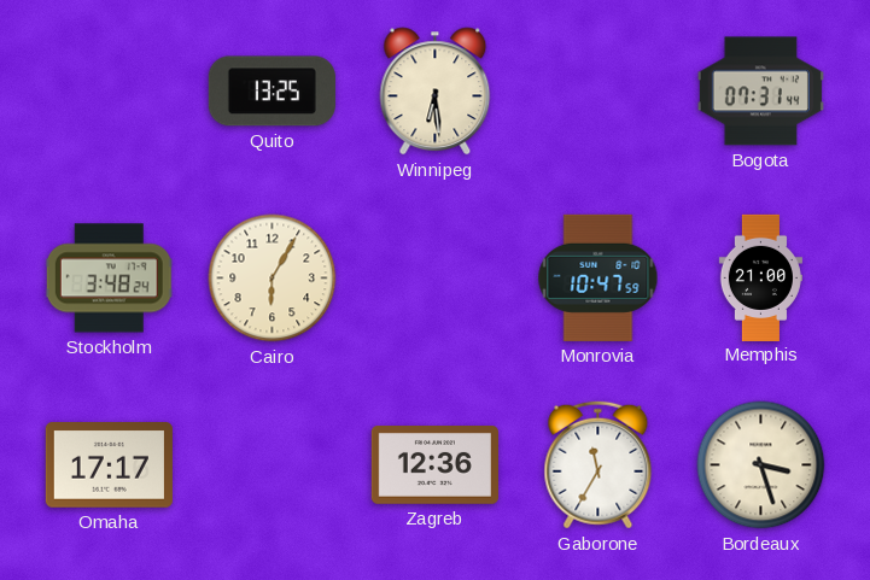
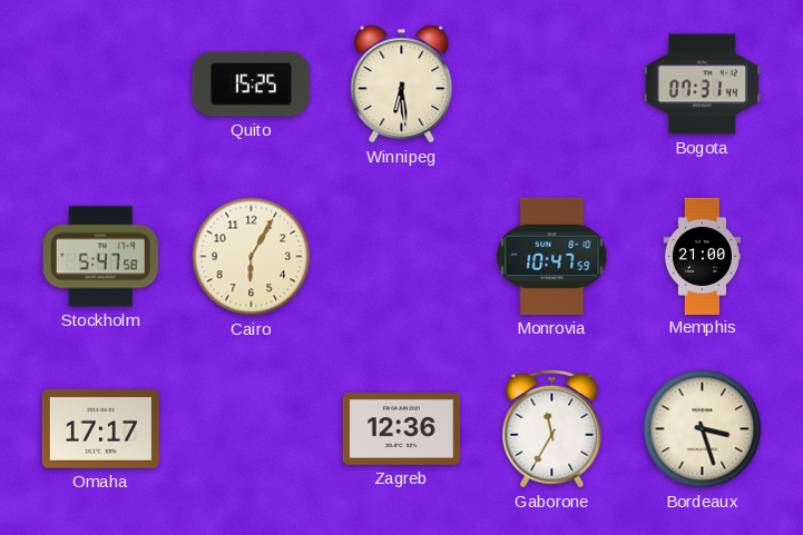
Quito: 13:25 -> 15:25
Stockholm: 3:48 -> 5:47
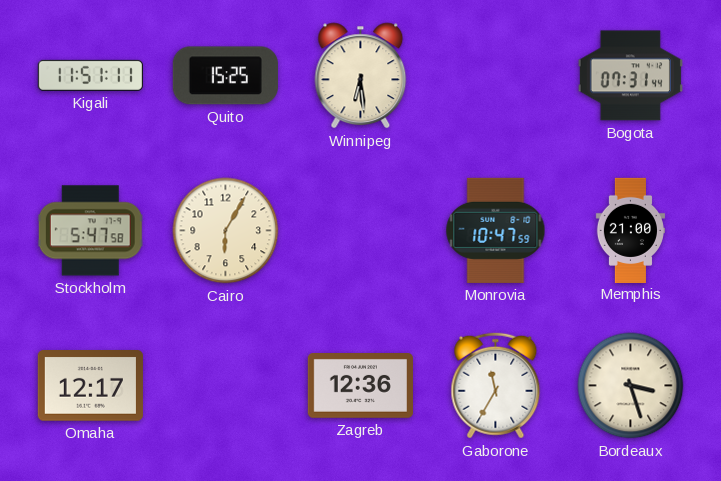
Kigali: none -> 11:51
Omaha: 17:17 -> 12:17
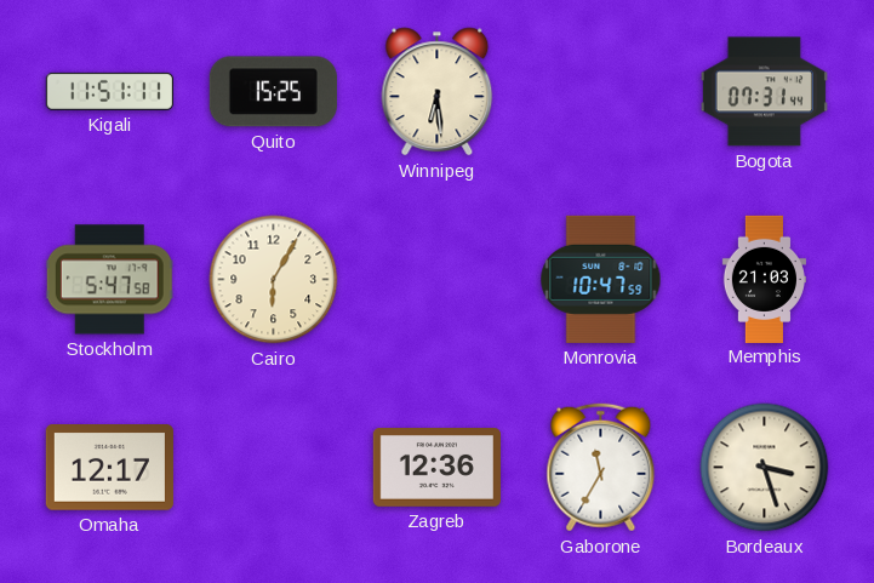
Memphis: 21:00 -> 21:03
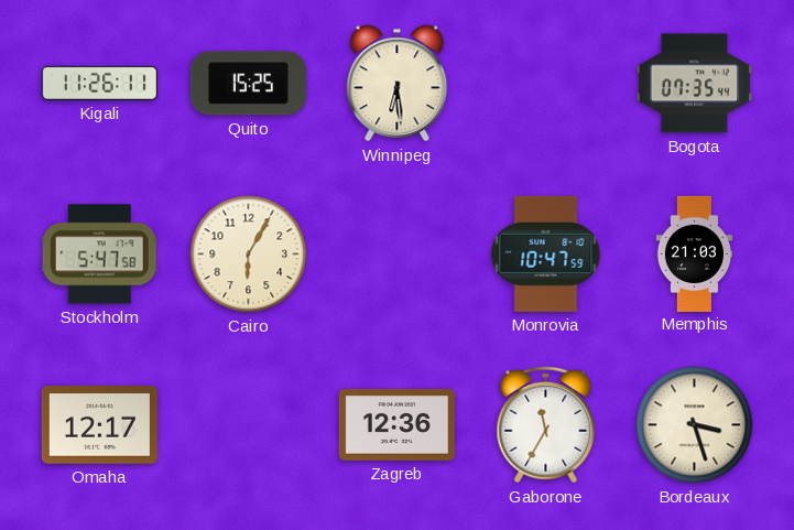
Kigali: 11:51 -> 11:26
Bogota: 07:31 -> 07:35
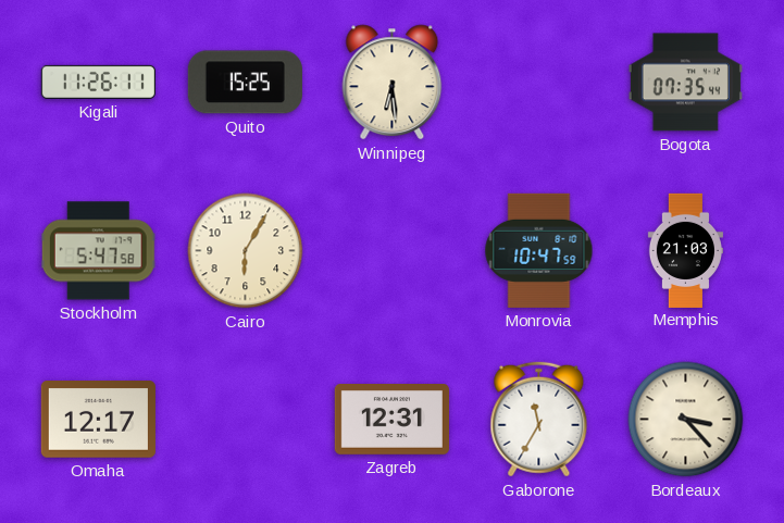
Zagreb: 12:36 -> 12:31
Bordeaux: 3:27 -> 3:23
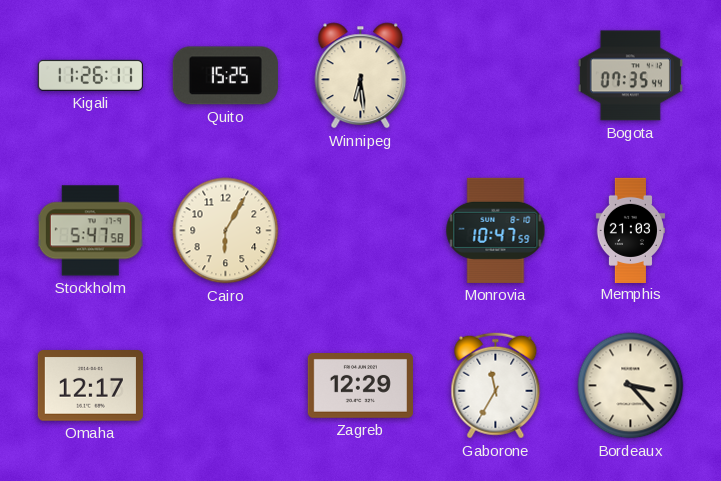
Zagreb: 12:31 -> 12:29
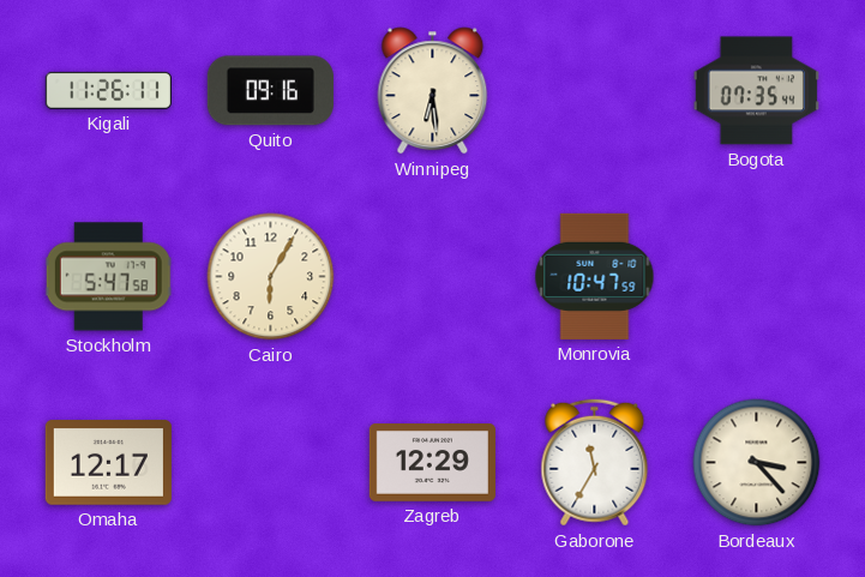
Quito: 15:25 -> 09:16
Memphis: 21:03 -> none
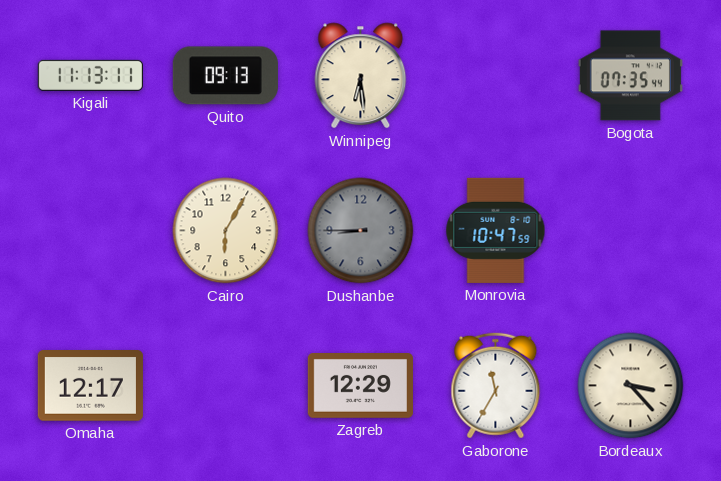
Kigali: 11:26 -> 11:13
Quito: 09:16 -> 09:13
Stockholm: 5:47 -> none
Dushanbe: none -> 8:45
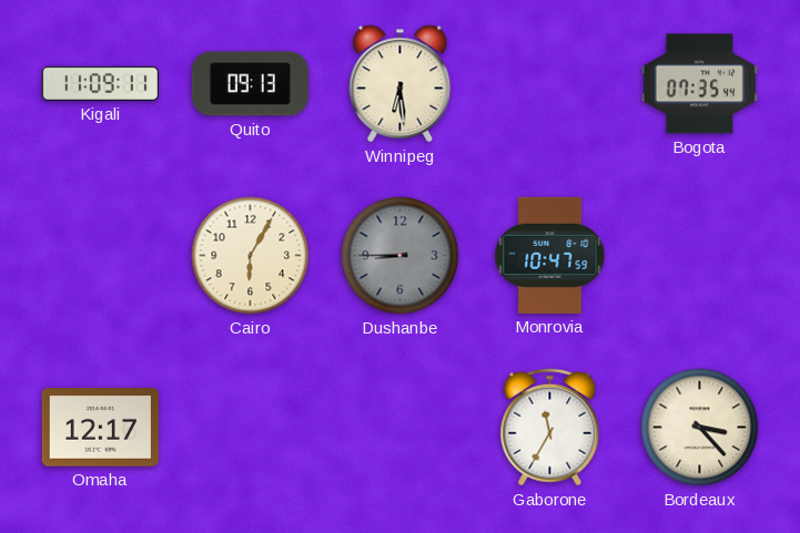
Kigali: 11:13 -> 11:09
Zagreb: 12:29 -> none
